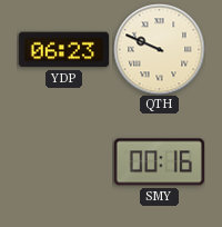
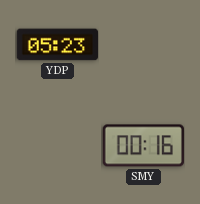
YDP: 06:23 -> 05:23
QTH: 9:49 -> none
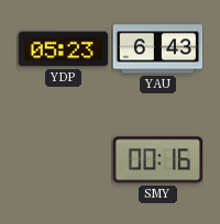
YAU: none -> 6:43
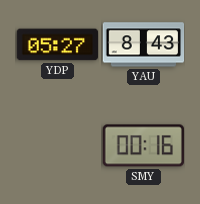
YDP: 05:23 -> 05:27
YAU: 6:43 -> 8:43
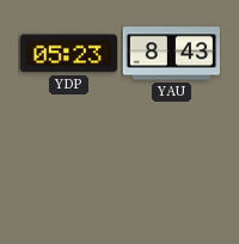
YDP: 05:27 -> 05:23
SMY: 00:16 -> none
